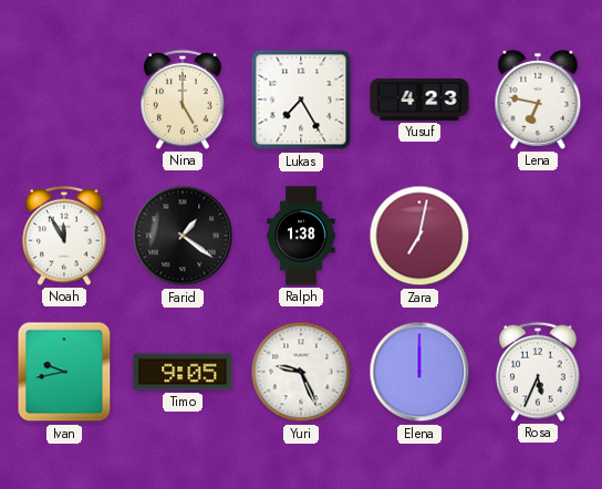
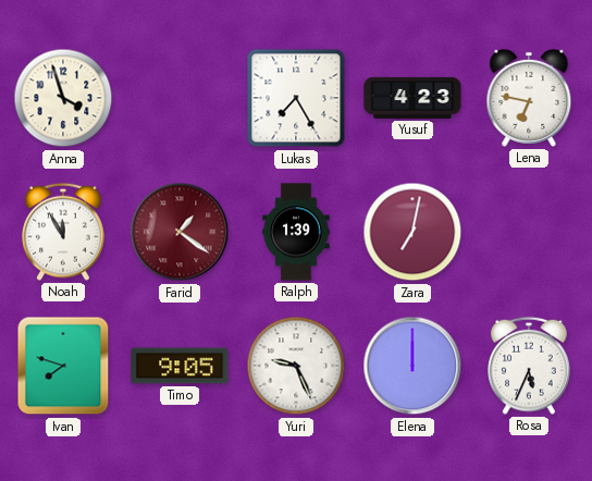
Anna: none -> 3:57
Nina: 5:00 -> none
Farid dial: black -> burgundy
Ralph: 1:38 -> 1:39
Ivan: 9:43 -> 7:48
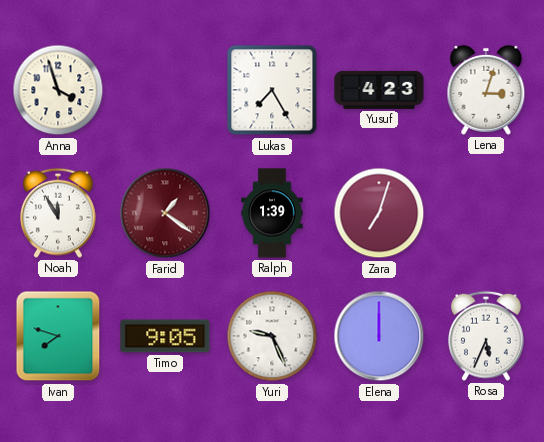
Lena: 6:47 -> 3:03
Zara: 7:02 -> 7:03
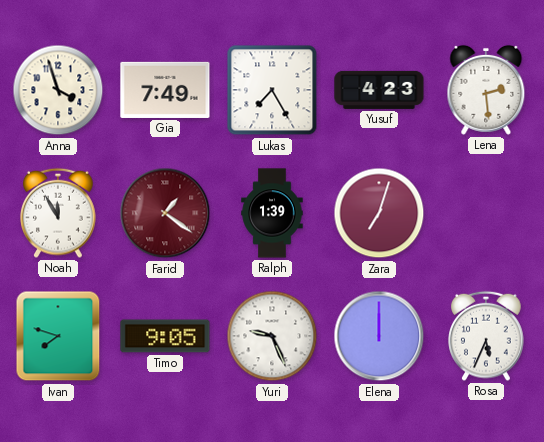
Gia: none -> 7:49
Lena: 3:03 -> 2:29
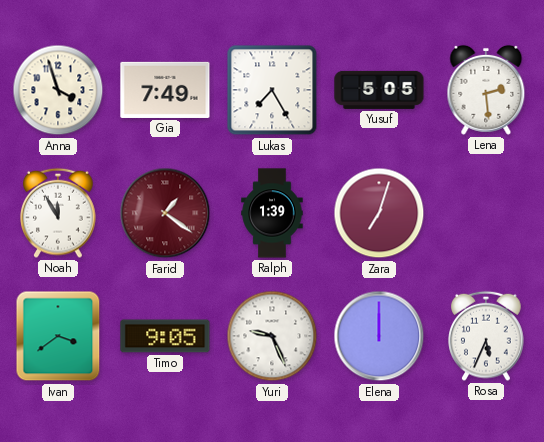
Yusuf: 4:23 -> 5:05
Ivan: 7:48 -> 3:39
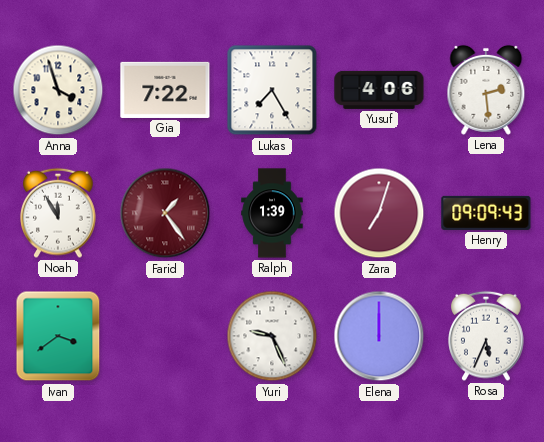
Gia: 7:49 -> 7:22
Yusuf: 5:05 -> 4:06
Farid: 1:21 -> 1:24
Henry: none -> 09:09
Timo: 9:05 -> none
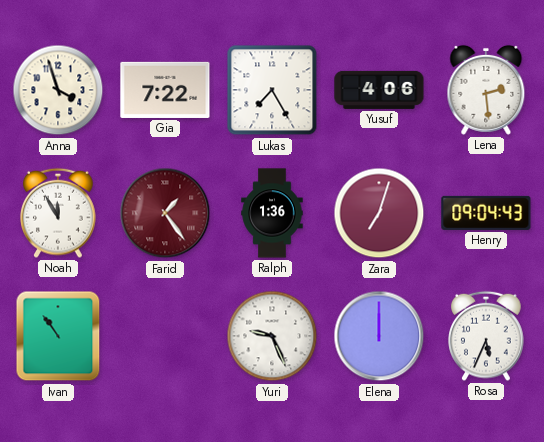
Ralph: 1:39 -> 1:36
Henry: 09:09 -> 09:04
Ivan: 3:39 -> 10:54
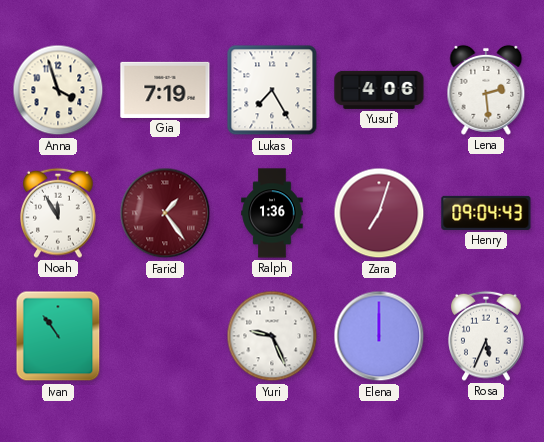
Gia: 7:22 -> 7:19
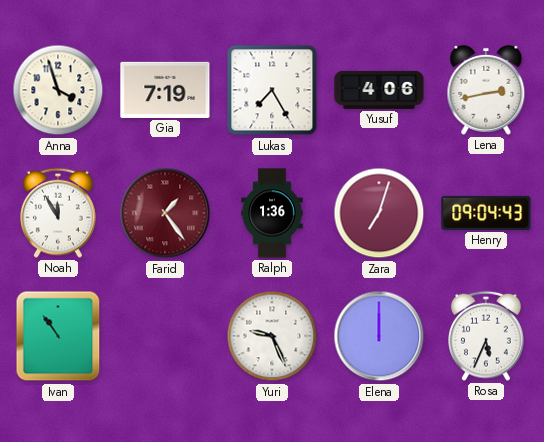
Lena: 2:29 -> 2:43
